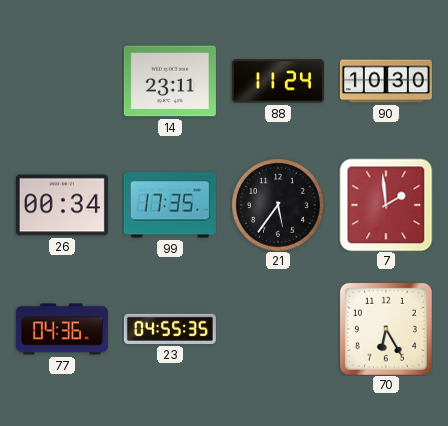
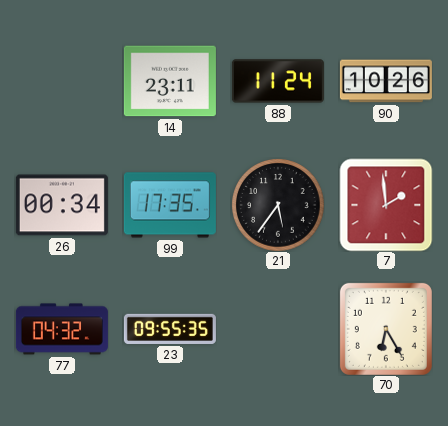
90: 10:30 -> 10:26
77: 04:36 -> 04:32
23: 04:55 -> 09:55
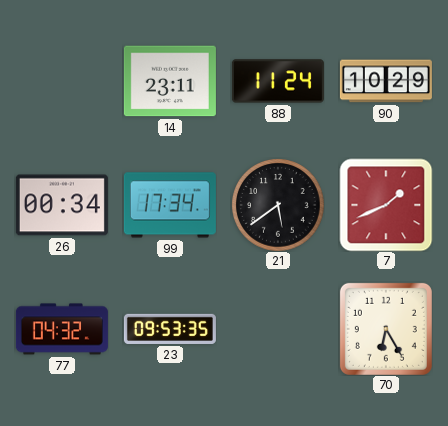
90: 10:26 -> 10:29
99: 17:35 -> 17:34
21: 5:36 -> 5:39
7: 1:59 -> 1:41
23: 09:55 -> 09:53
